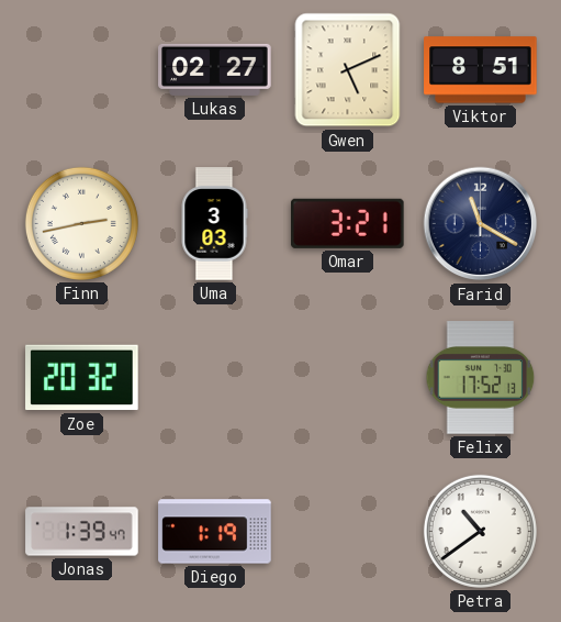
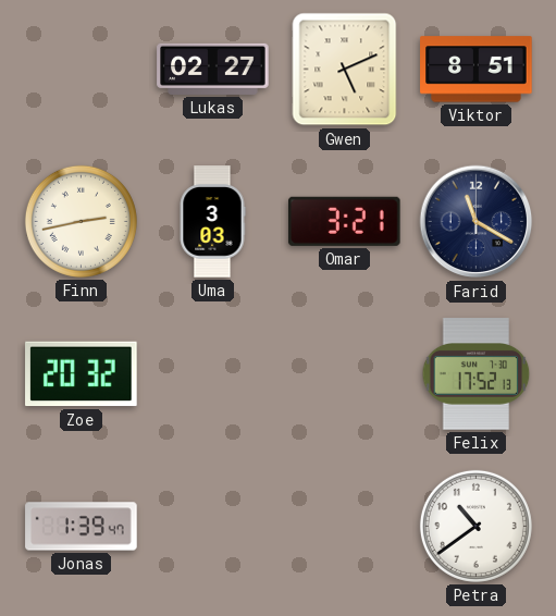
Diego: 1:19 -> none
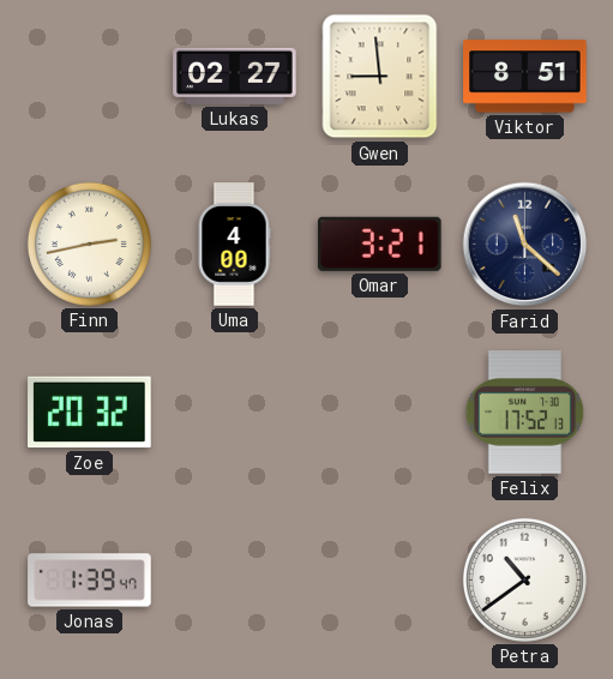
Gwen: 5:11 -> 8:59
Uma: 3:03 -> 4:00
Farid: 11:20 -> 11:22
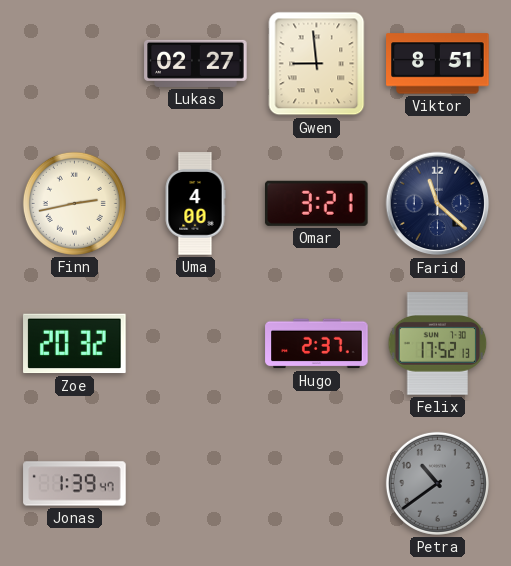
Hugo: none -> 2:37
Petra dial: white -> grey
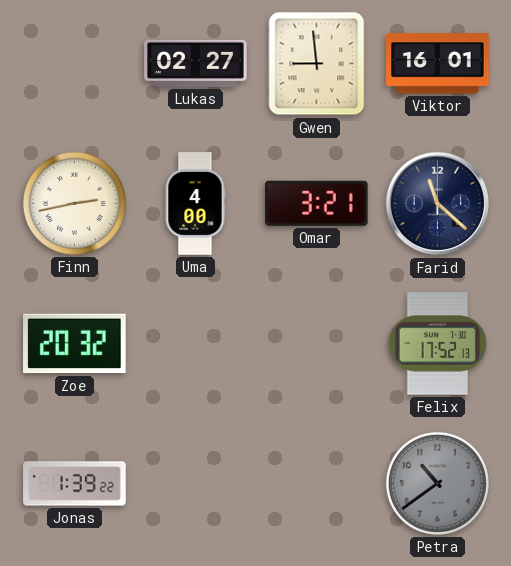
Viktor: 8:51 -> 16:01
Hugo: 2:37 -> none
Jonas: 1:39:47 -> 1:39:22
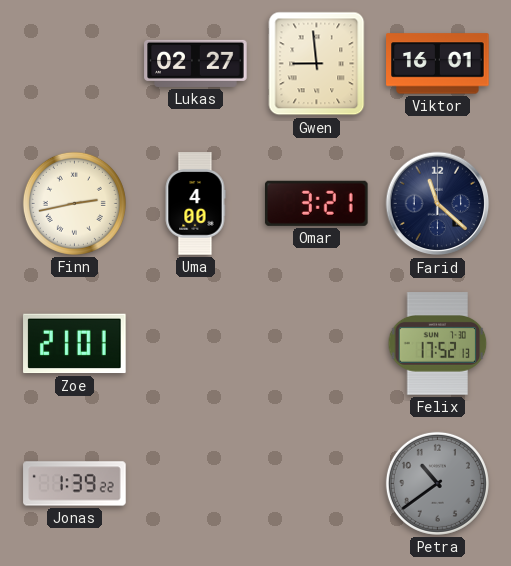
Zoe: 20:32 -> 21:01
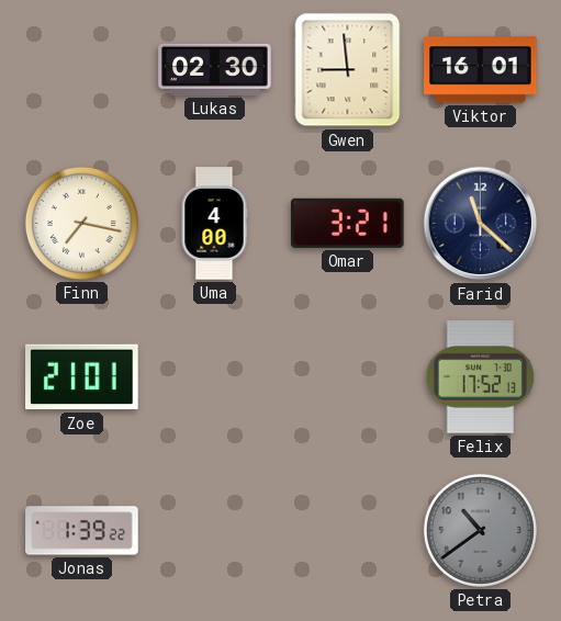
Lukas: 02:27 -> 02:30
Finn: 2:43 -> 7:17
